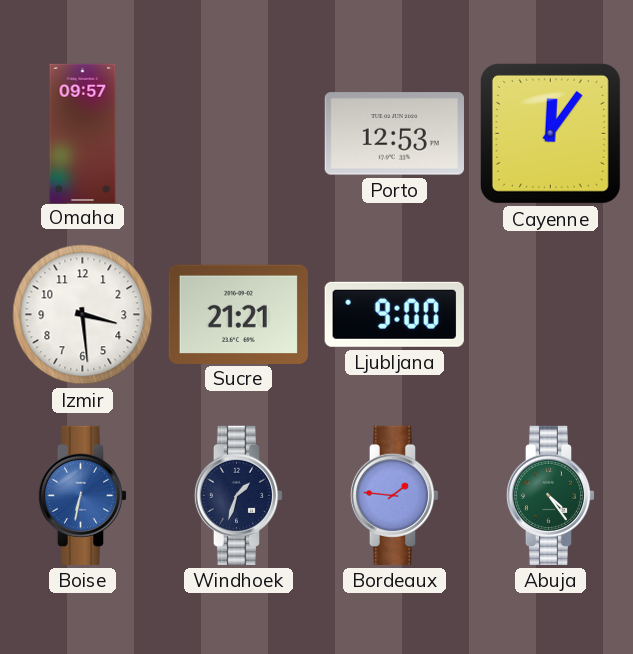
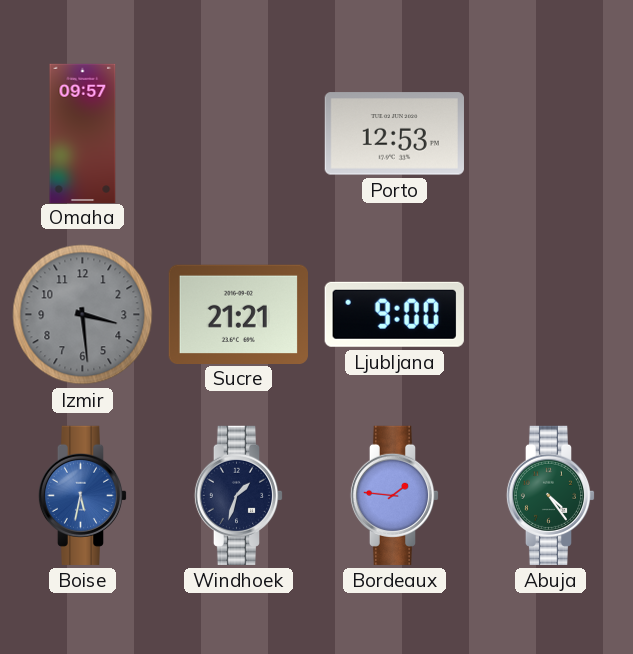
Cayenne: 12:06 -> none
Izmir dial: white -> grey
Boise: 6:32 -> 5:32
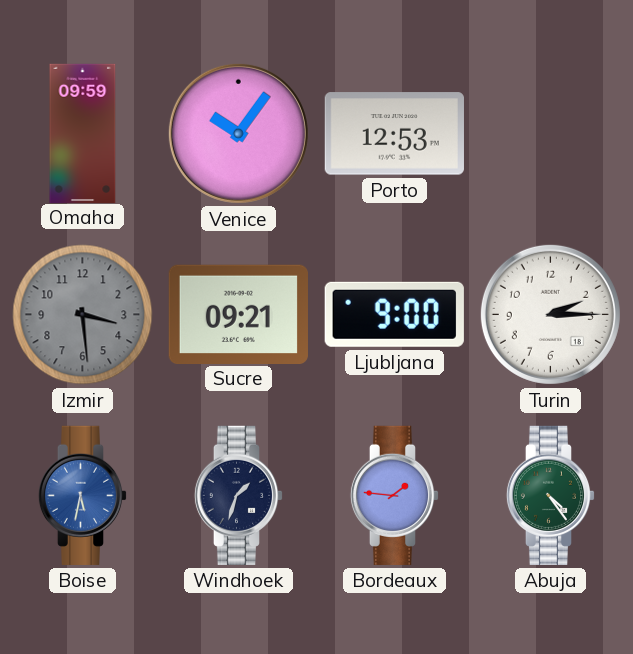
Omaha: 09:57 -> 09:59
Venice: none -> 10:06
Sucre: 21:21 -> 09:21
Turin: none -> 2:15
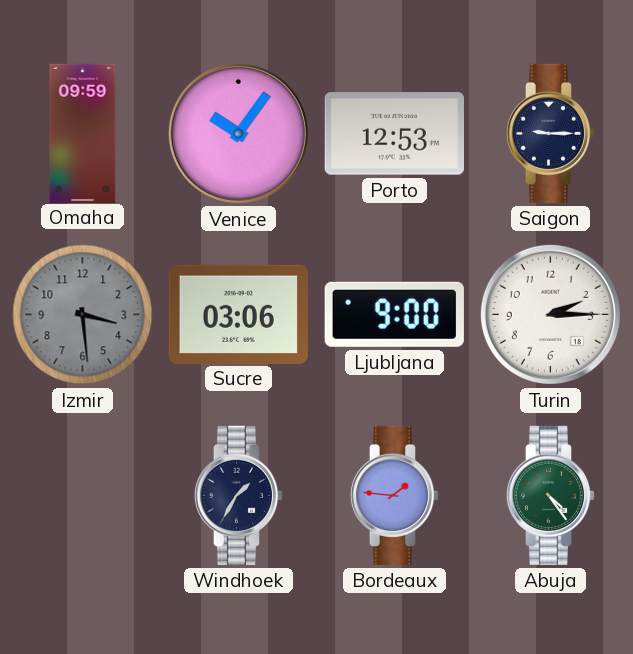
Saigon: none -> 9:15
Sucre: 09:21 -> 03:06
Boise: 5:32 -> none
Windhoek: 1:33 -> 1:35
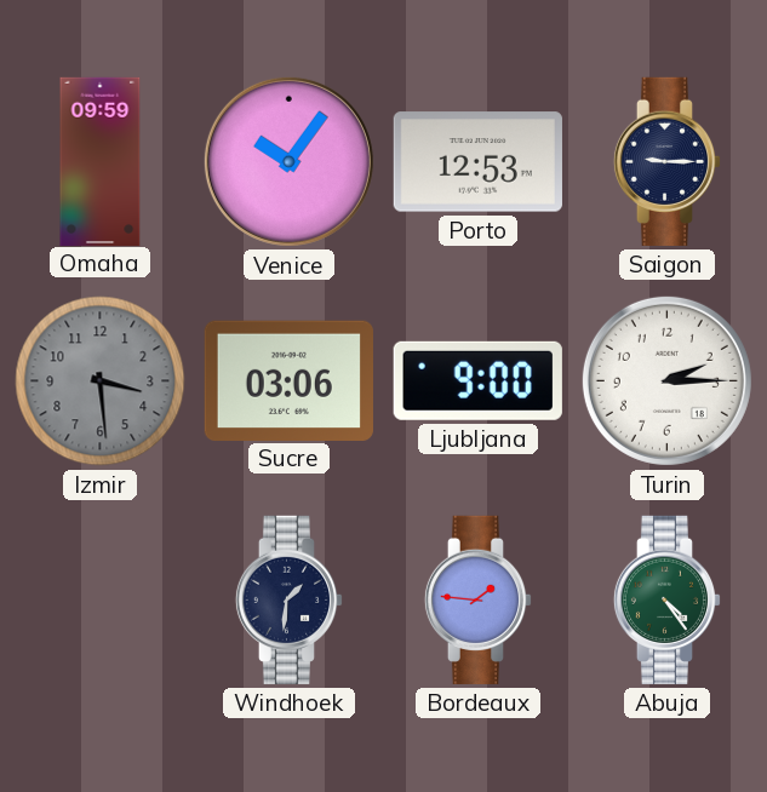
Windhoek: 1:35 -> 1:31
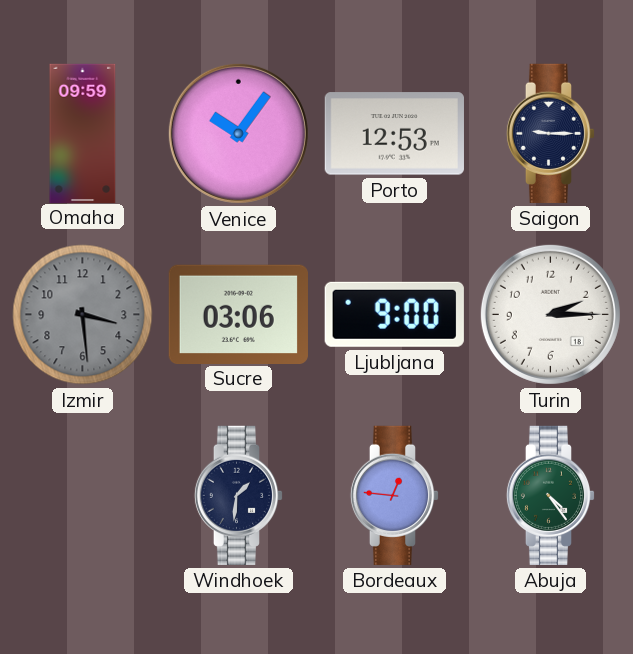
Bordeaux: 1:46 -> 12:46
